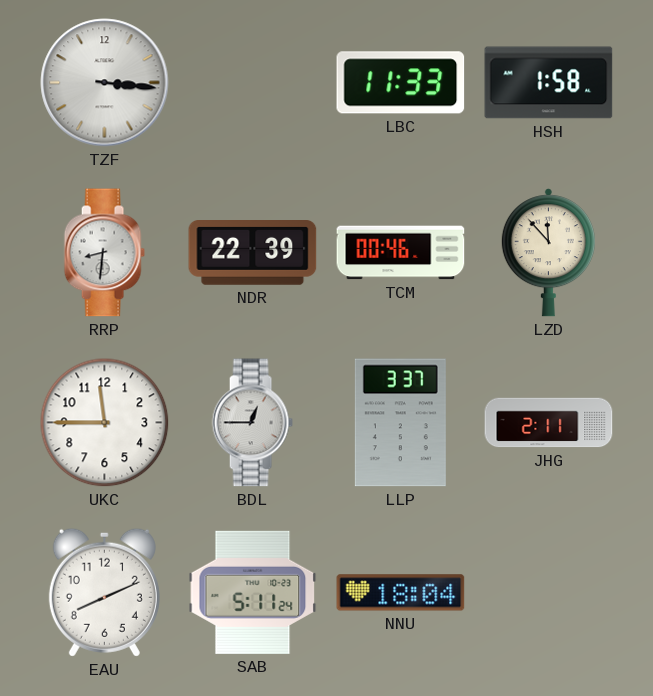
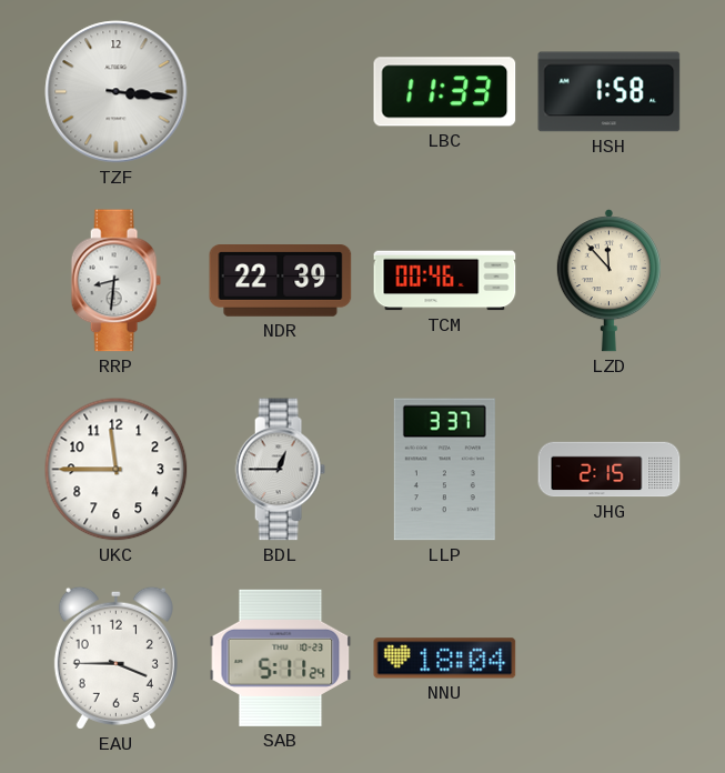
JHG: 2:11 -> 2:15
EAU: 8:11 -> 3:45
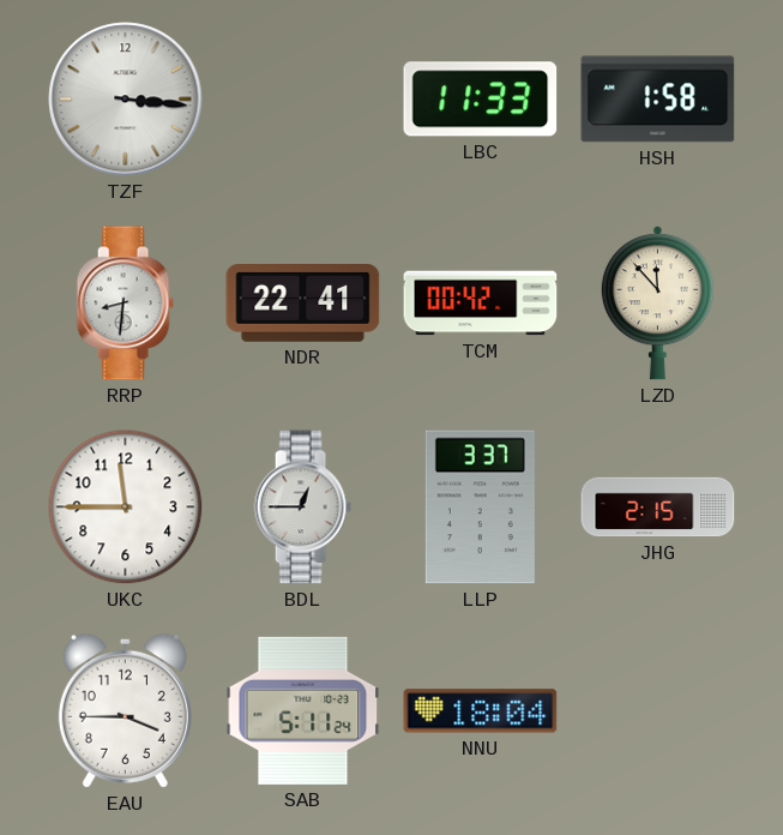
NDR: 22:39 -> 22:41
TCM: 00:46 -> 00:42
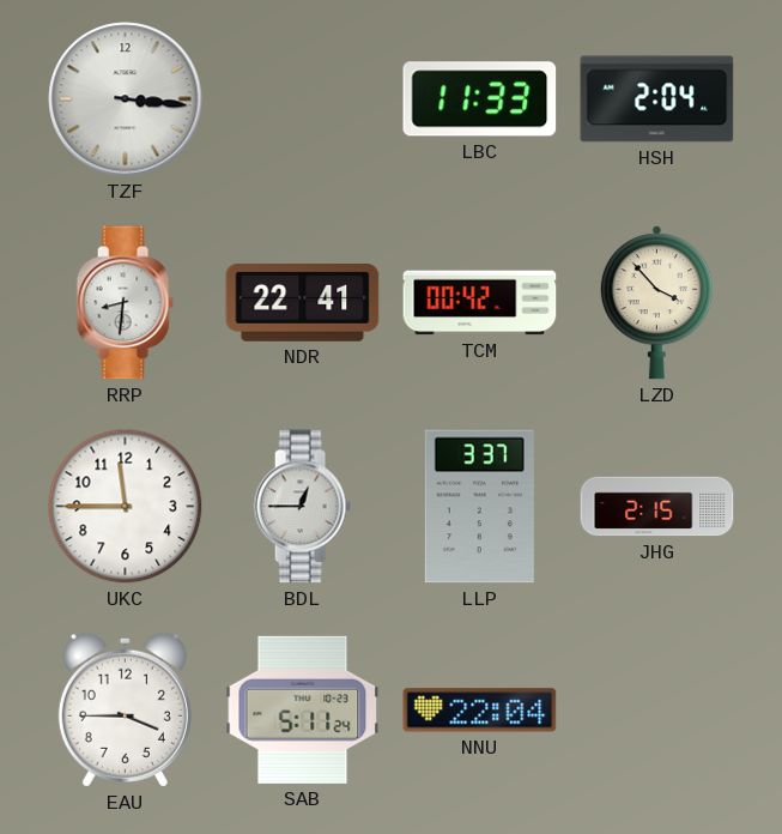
HSH: 1:58 -> 2:04
LZD: 11:53 -> 3:53
NNU: 18:04 -> 22:04
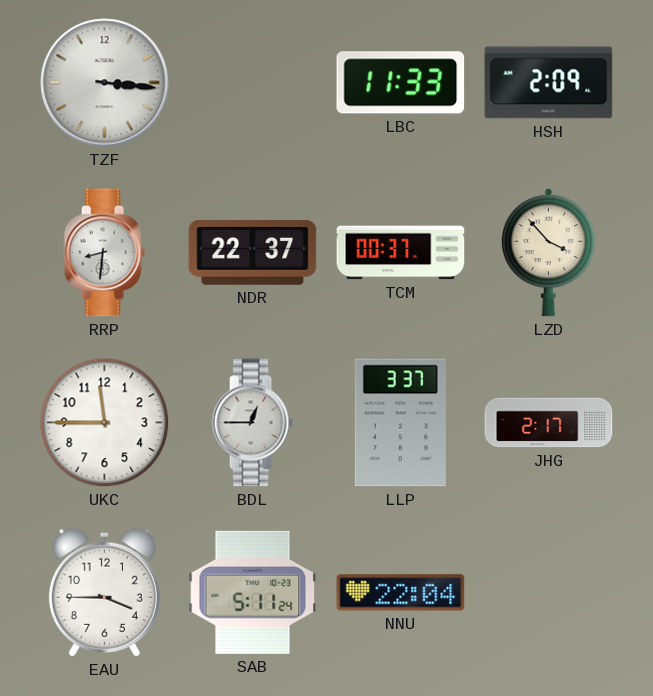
HSH: 2:04 -> 2:09
NDR: 22:41 -> 22:37
TCM: 00:42 -> 00:37
JHG: 2:15 -> 2:17
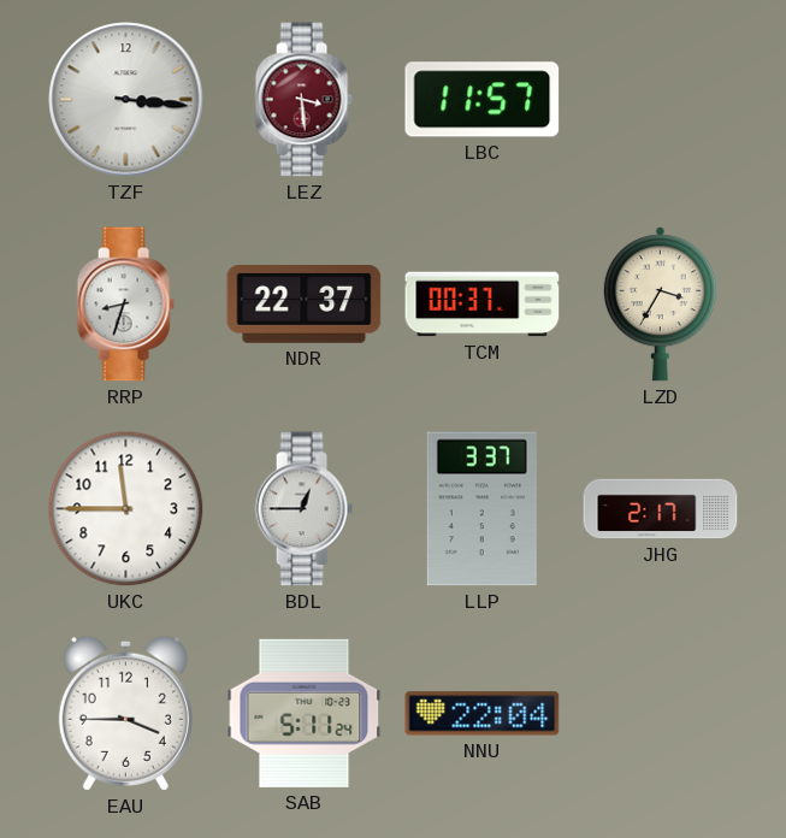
LEZ: none -> 3:29
LBC: 11:33 -> 11:57
HSH: 2:09 -> none
RRP: 8:31 -> 8:33
LZD: 3:53 -> 3:35
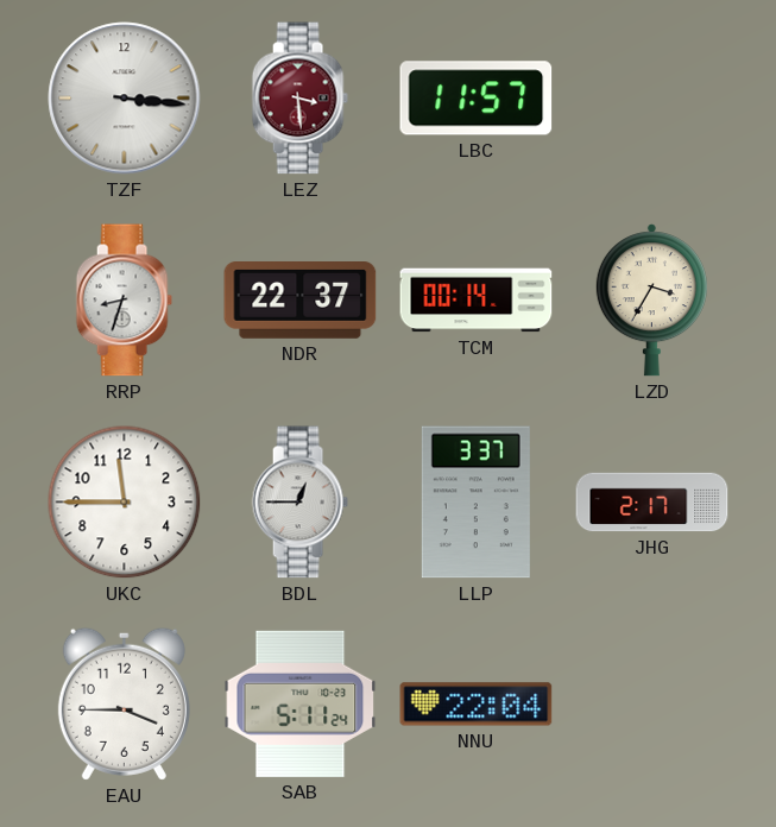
TCM: 00:37 -> 00:14
